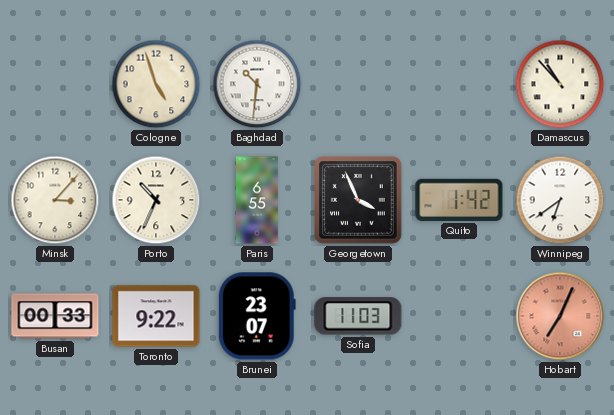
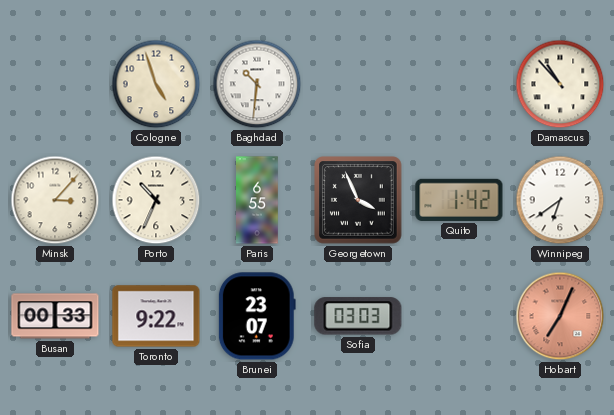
Sofia: 11:03 -> 03:03
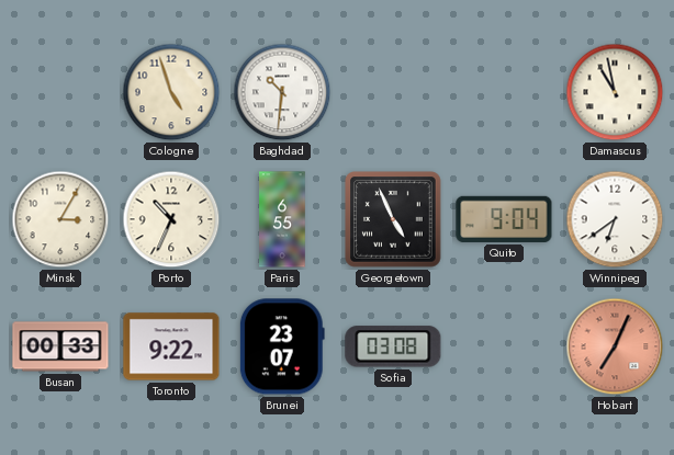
Damascus: 10:53 -> 10:58
Minsk: 3:07 -> 3:05
Georgetown: 3:56 -> 4:56
Quito: 1:42 -> 9:04
Sofia: 03:03 -> 03:08
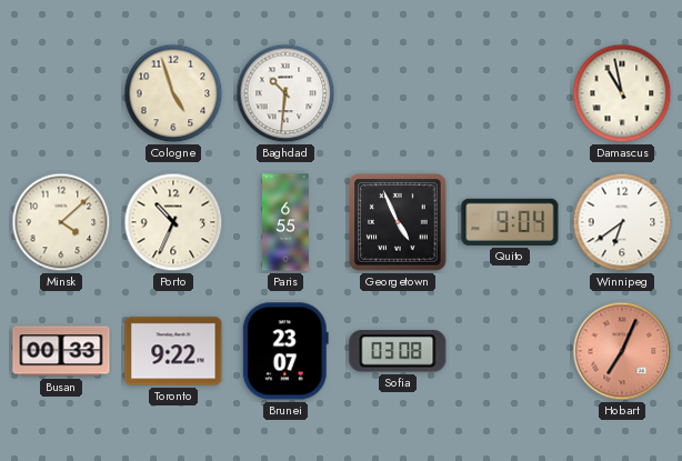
Minsk: 3:05 -> 4:08
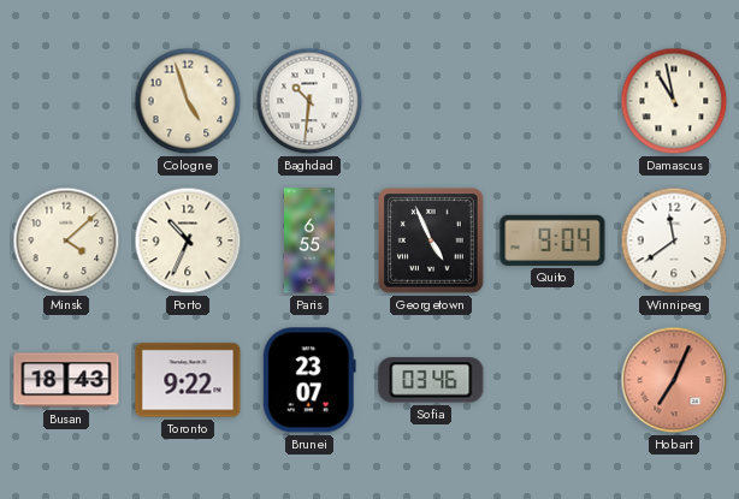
Winnipeg: 6:39 -> 11:39
Busan: 00:33 -> 18:43
Sofia: 03:08 -> 03:46
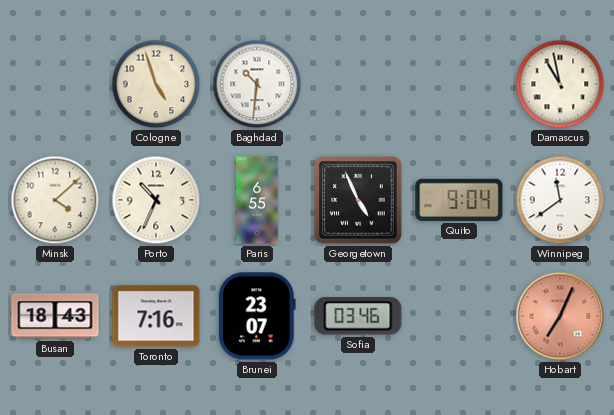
Toronto: 9:22 -> 7:16
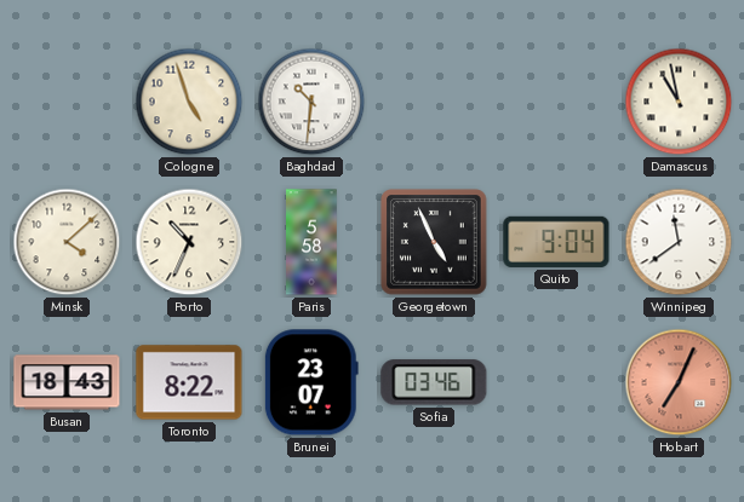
Paris: 6:55 -> 5:58
Toronto: 7:16 -> 8:22
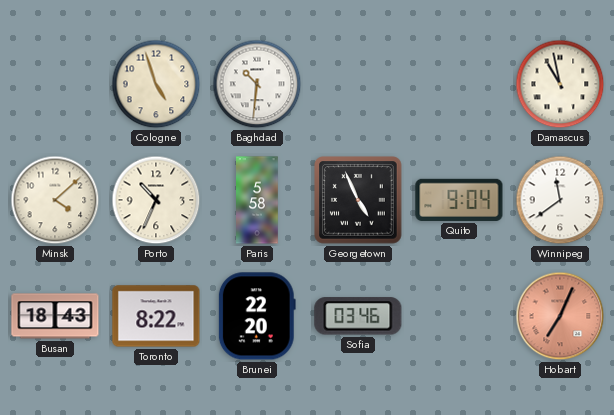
Brunei: 23:07 -> 22:20
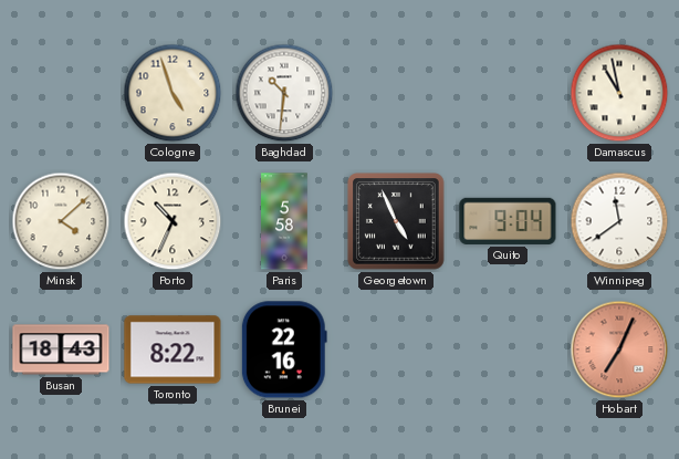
Brunei: 22:20 -> 22:16
Sofia: 03:46 -> none
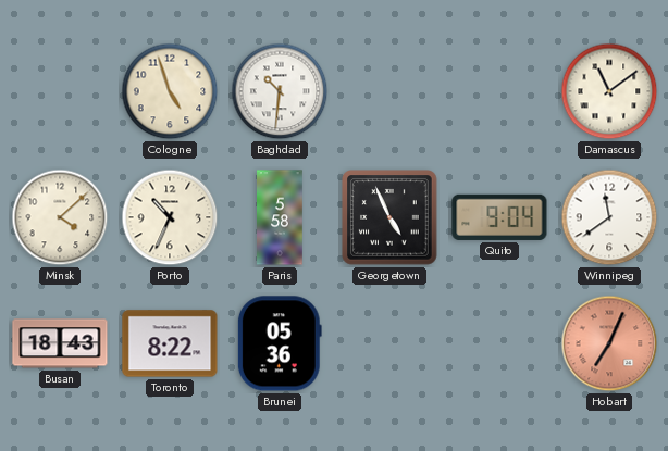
Damascus: 10:58 -> 11:09
Brunei: 22:16 -> 05:36
